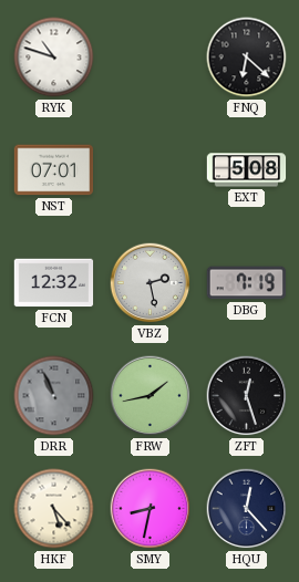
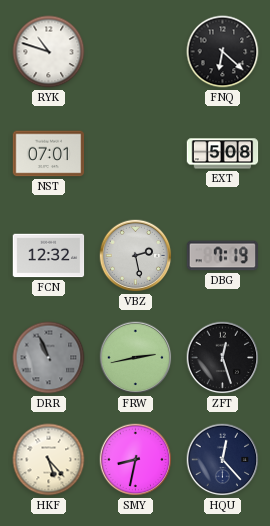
FRW: 1:43 -> 2:43
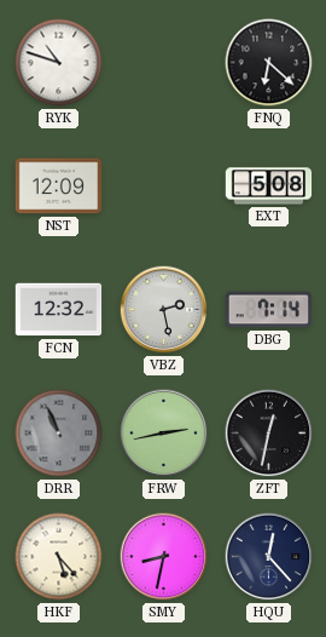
NST: 07:01 -> 12:09
DBG: 7:19 -> 7:14
ZFT: 12:27 -> 12:32
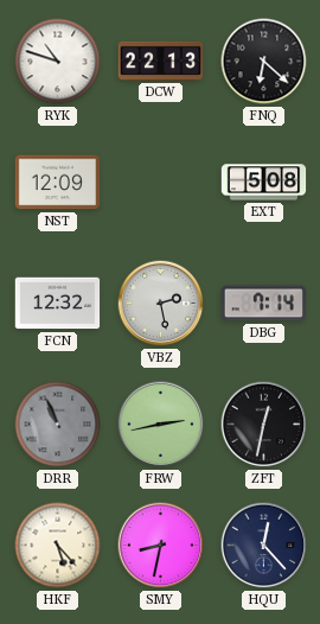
DCW: none -> 22:13
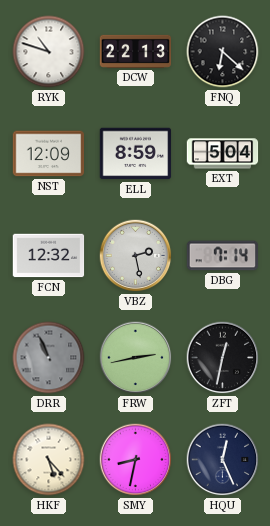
ELL: none -> 8:59
EXT: 5:08 -> 5:04
HQU: 12:23 -> 12:26
